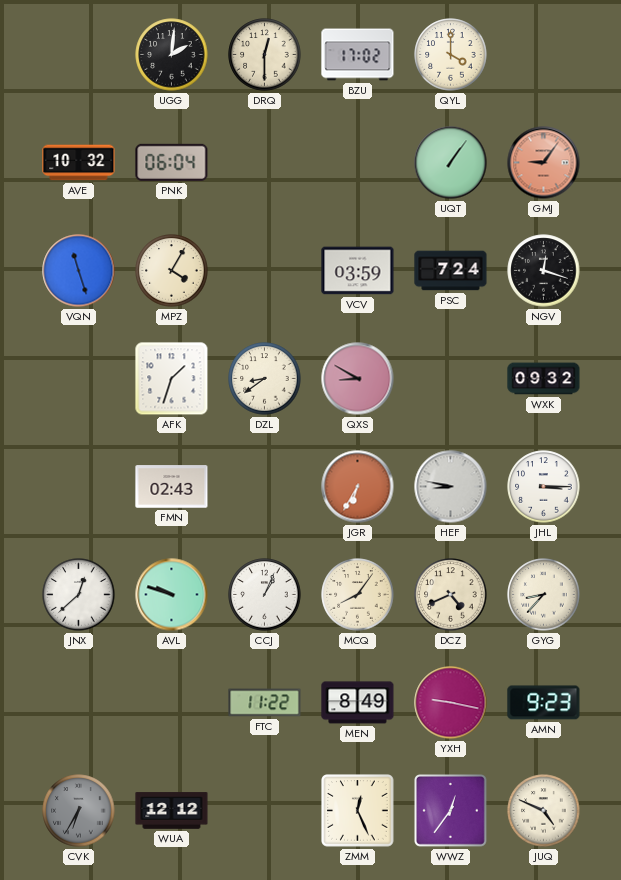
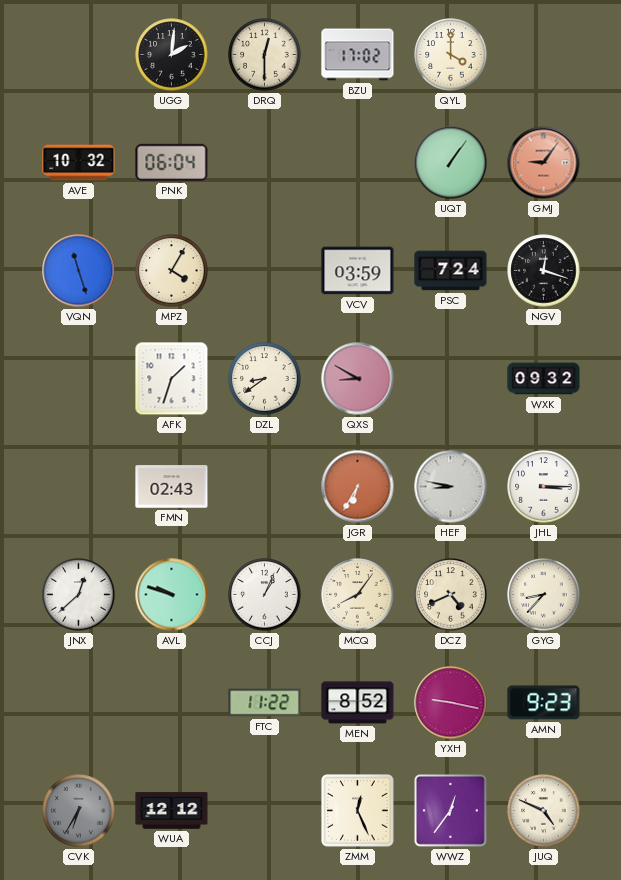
MEN: 8:49 -> 8:52
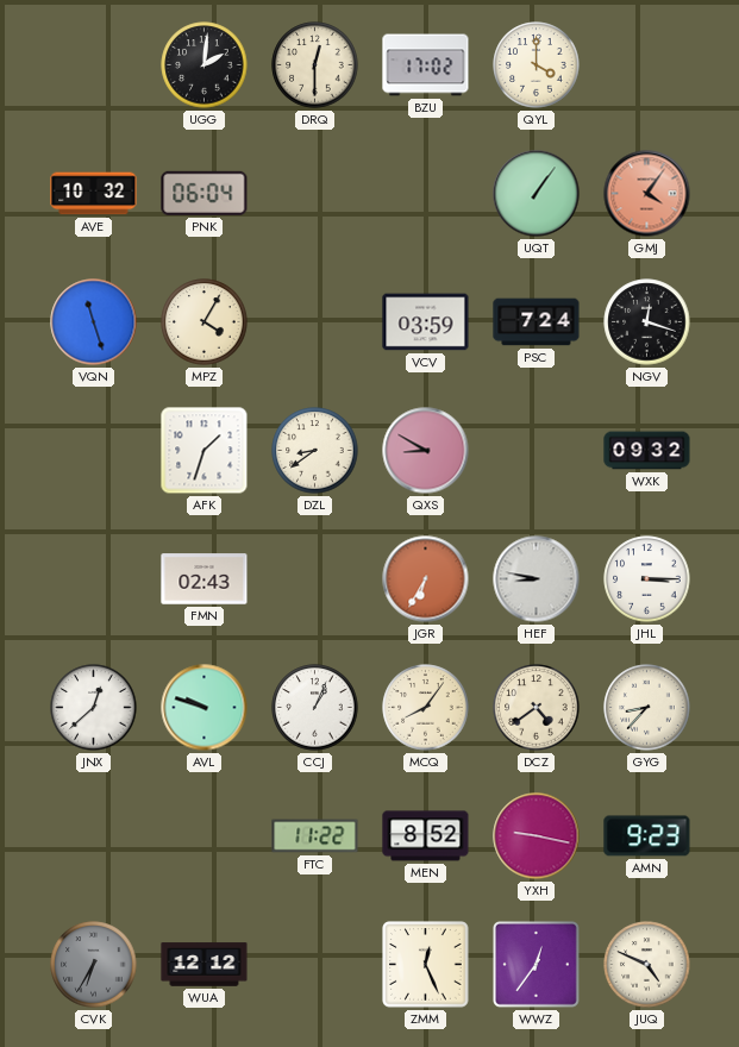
GMJ: 9:06 -> 4:06
DCZ: 4:41 -> 4:39
